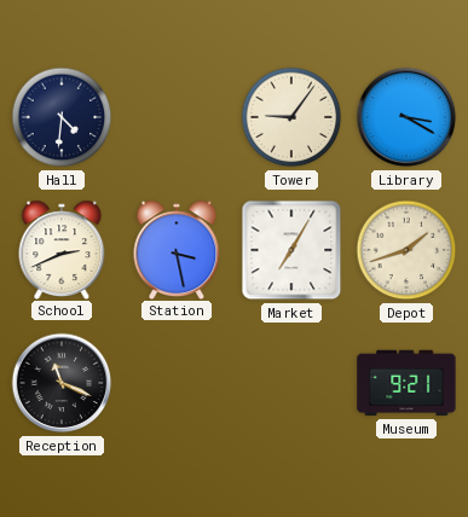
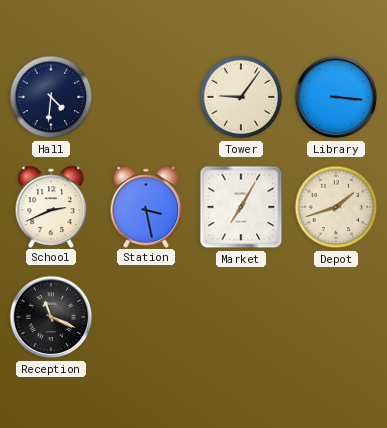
Library: 3:20 -> 3:16
Museum: 9:21 -> none
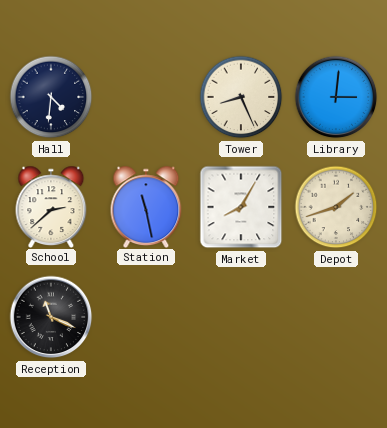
Tower: 9:06 -> 8:26
Library: 3:16 -> 3:01
School: 2:41 -> 2:38
Station: 3:28 -> 11:28
Market: 7:05 -> 8:05
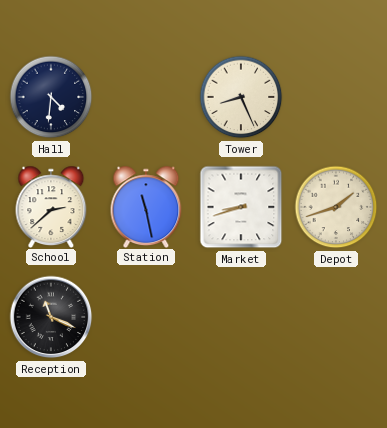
Library: 3:01 -> none
Market: 8:05 -> 8:42
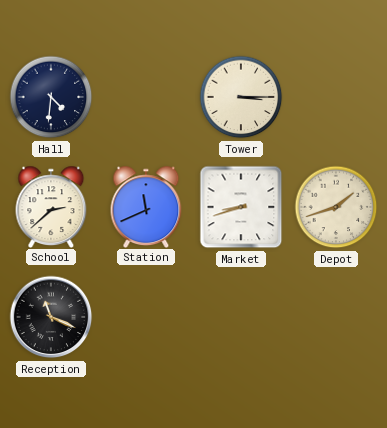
Tower: 8:26 -> 3:15
Station: 11:28 -> 11:41
